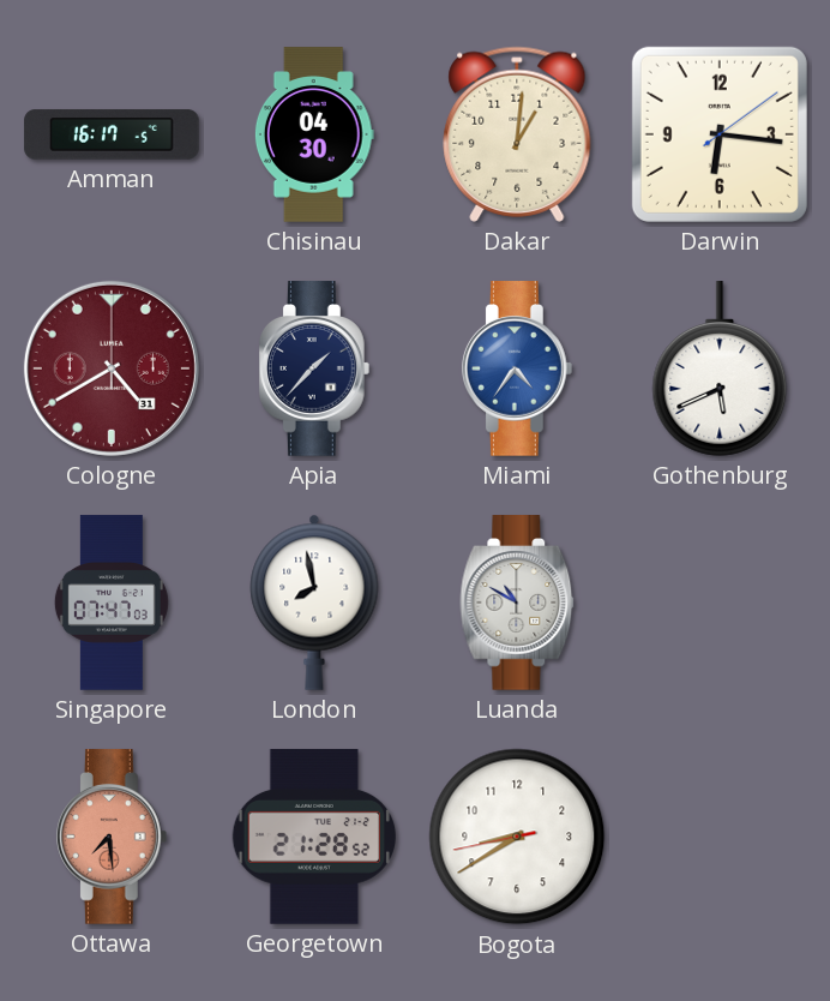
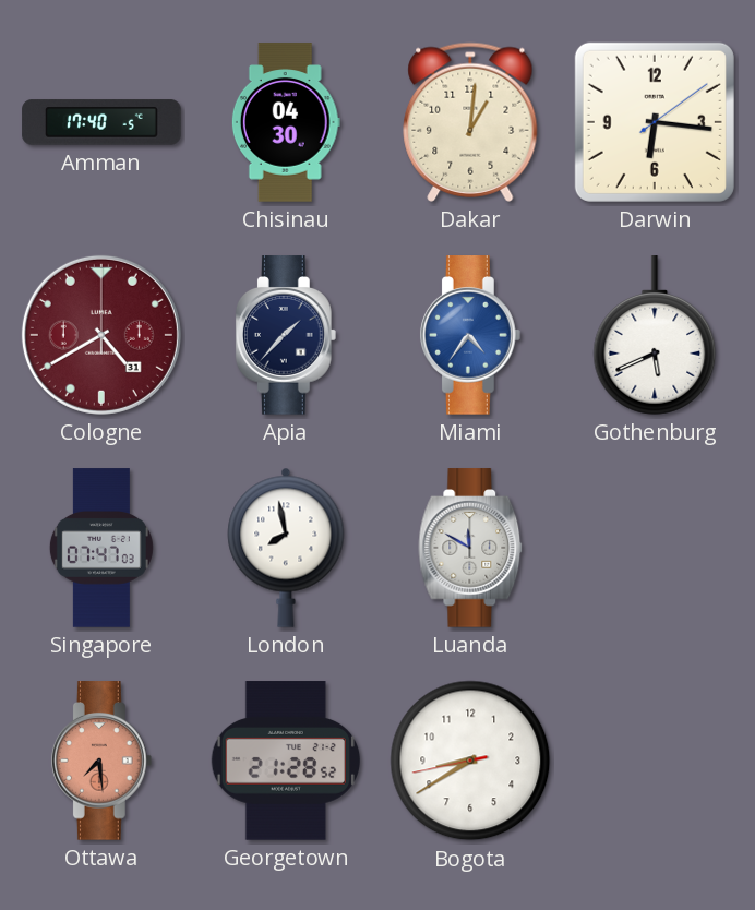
Amman: 16:17 -> 17:40
Luanda: 10:50 -> 11:50
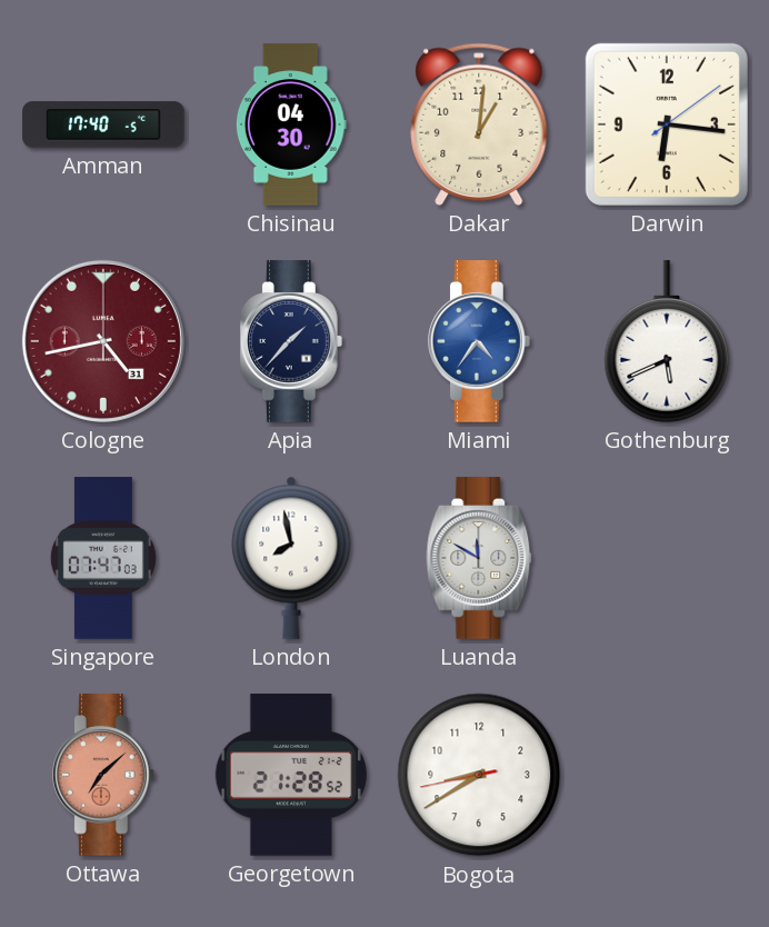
Cologne: 4:40 -> 4:43
Ottawa: 7:29 -> 7:08
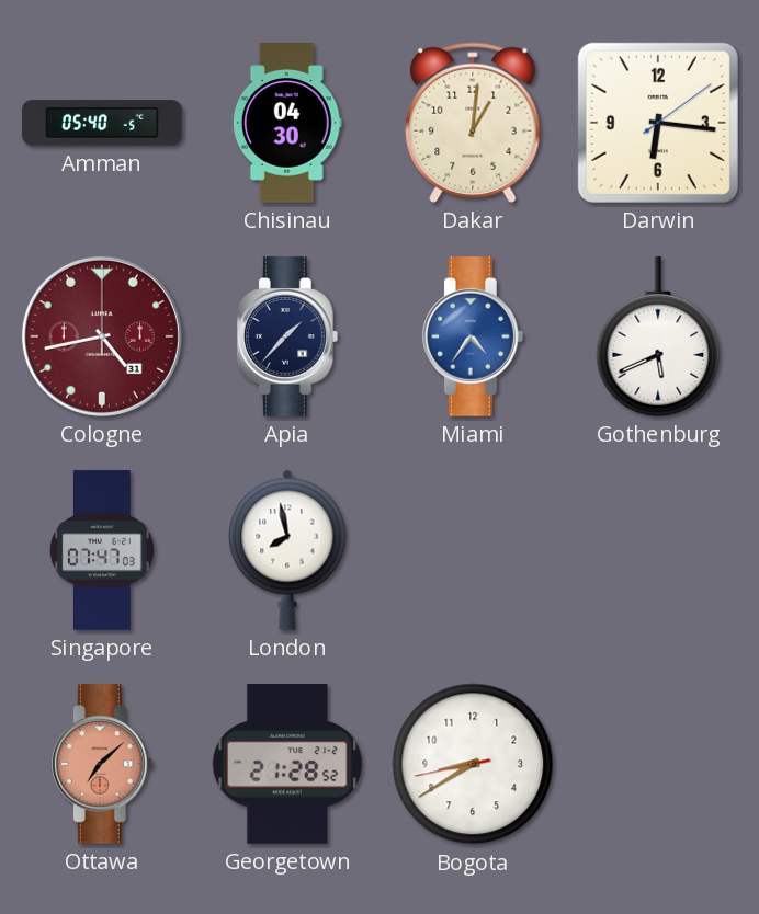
Amman: 17:40 -> 05:40
Luanda: 11:50 -> none
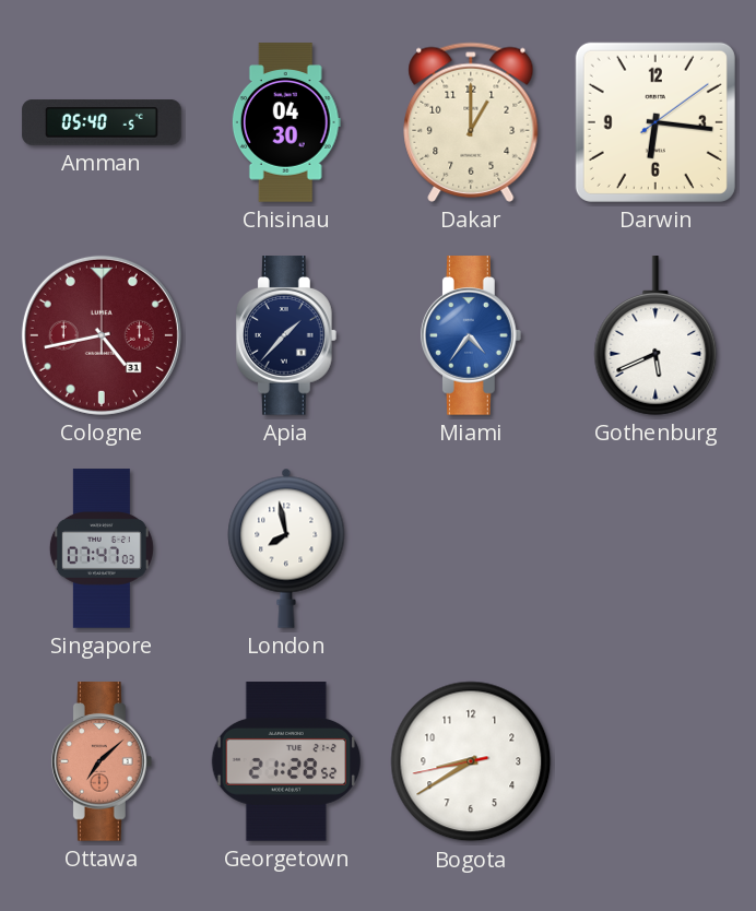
Dakar: 1:01 -> 1:00
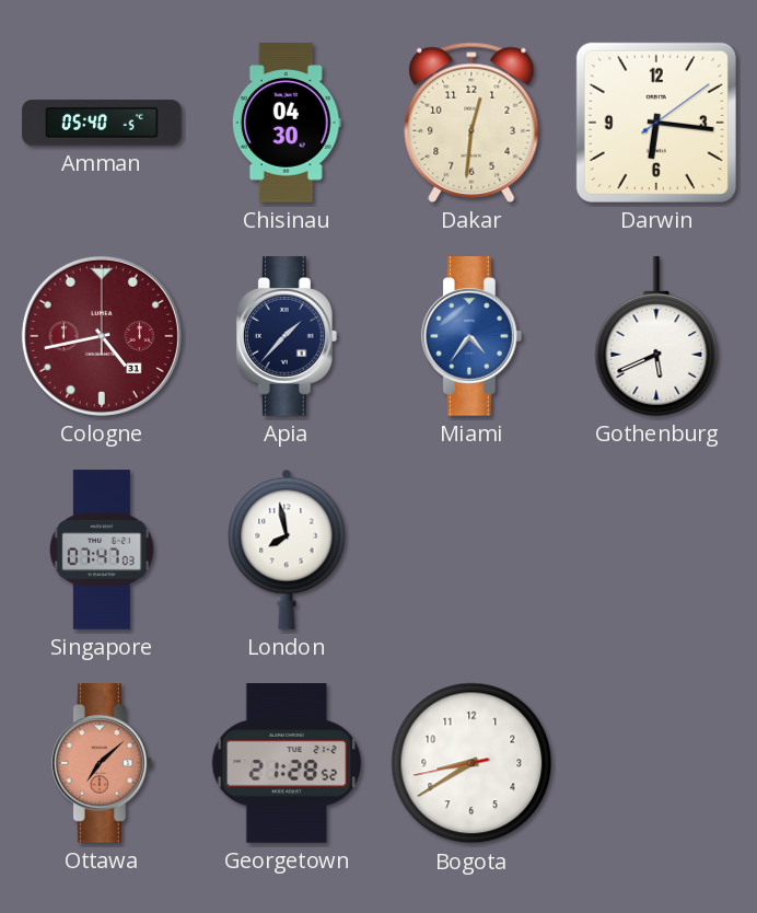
Dakar: 1:00 -> 12:31
